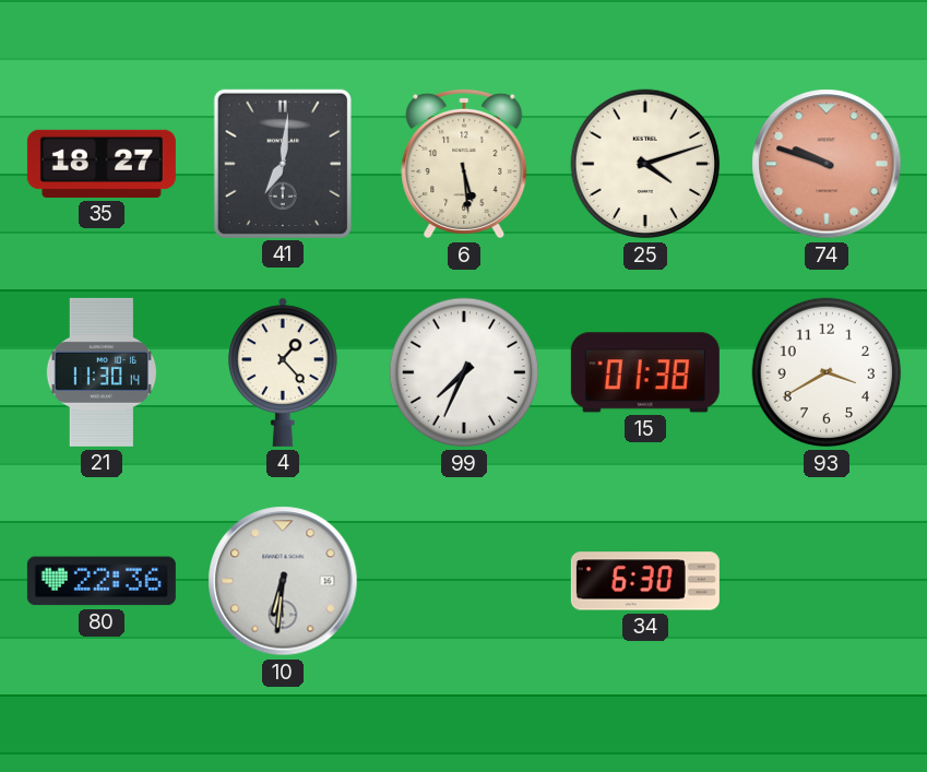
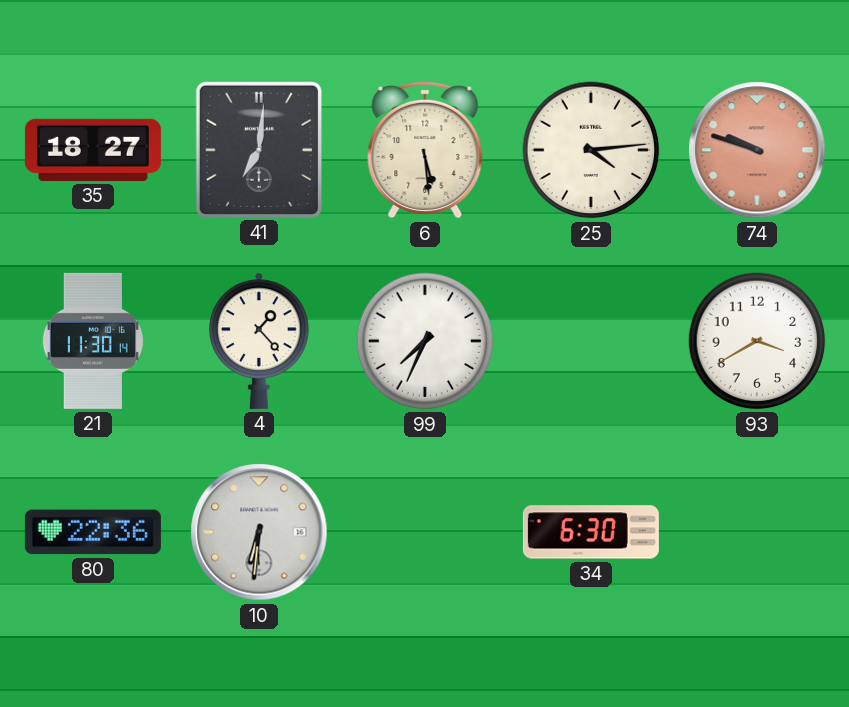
25: 4:12 -> 4:14
15: 01:38 -> none
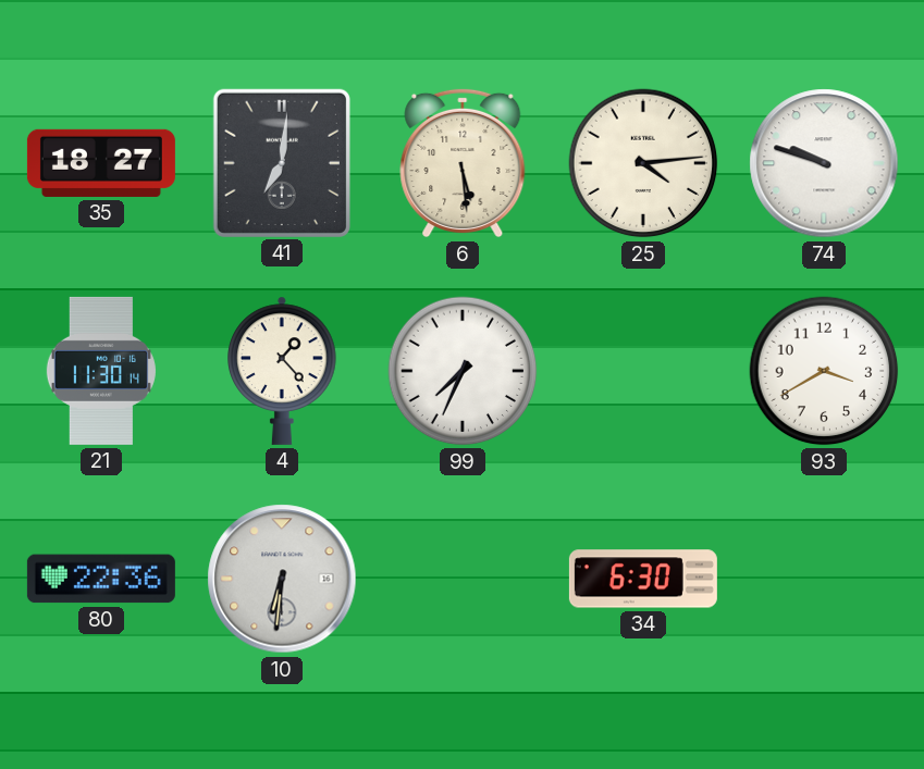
74 dial: salmon -> white
